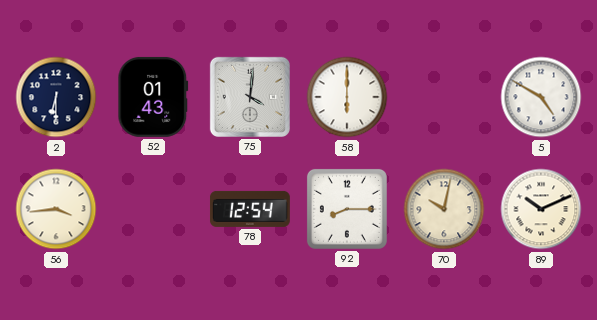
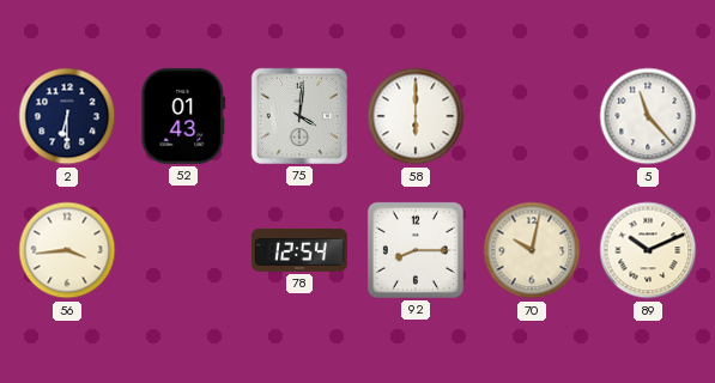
5: 4:50 -> 11:23
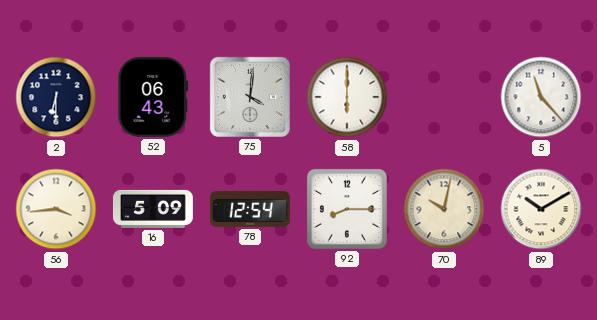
52: 01:43 -> 06:43
16: none -> 5:09
89: 10:11 -> 10:10
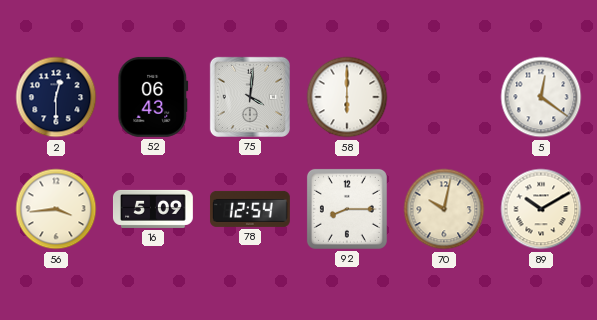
2: 6:30 -> 12:30
5: 11:23 -> 12:21
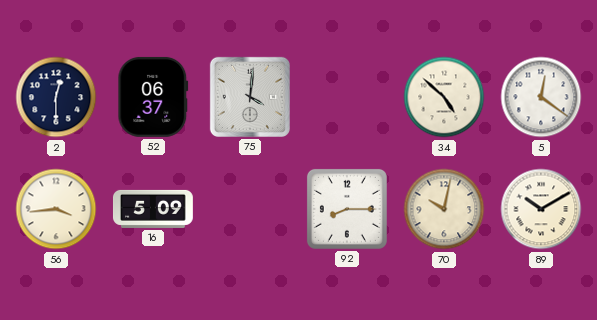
52: 06:43 -> 06:37
58: 6:00 -> none
34: none -> 4:52
78: 12:54 -> none
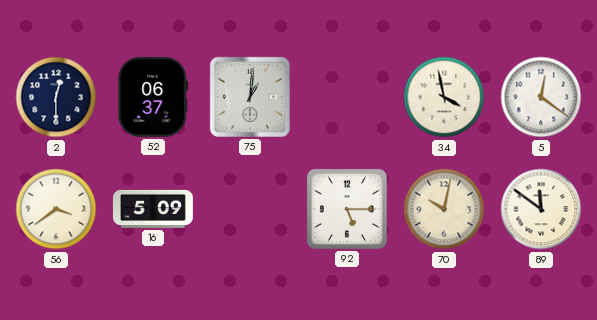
75: 4:01 -> 1:01
34: 4:52 -> 3:58
56: 3:44 -> 3:39
92: 8:15 -> 5:15
89: 10:10 -> 11:51
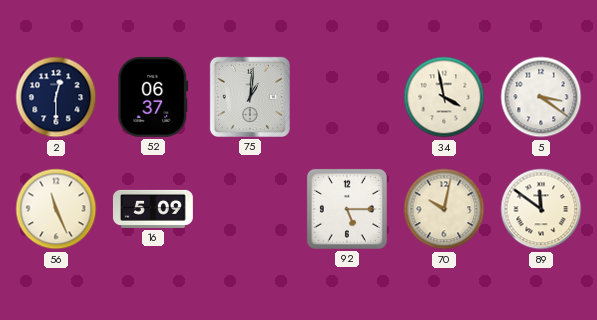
5: 12:21 -> 3:21
56: 3:39 -> 11:26
